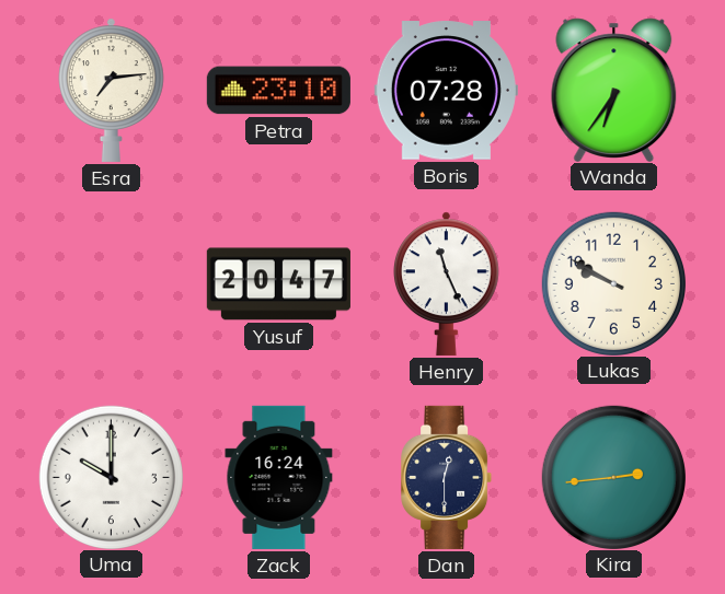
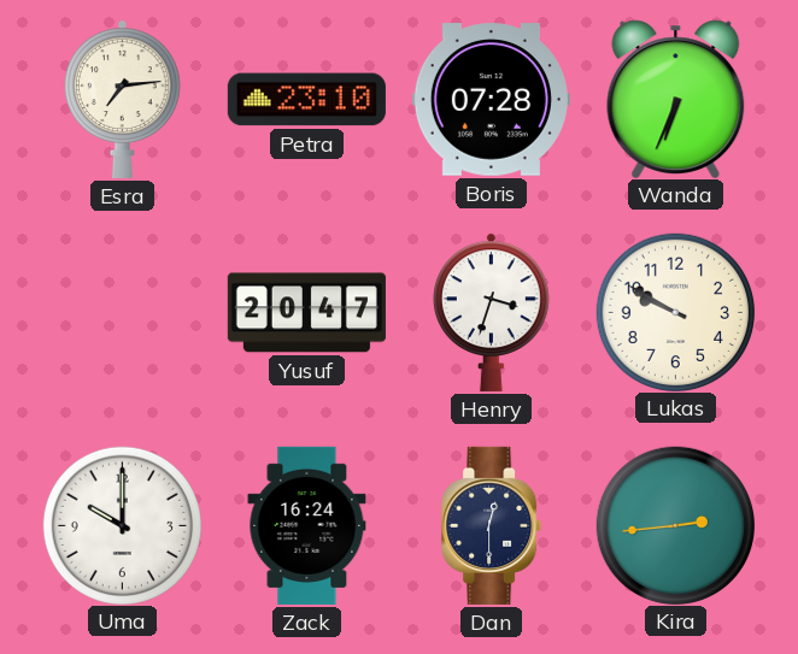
Wanda: 6:36 -> 6:34
Henry: 11:26 -> 3:33
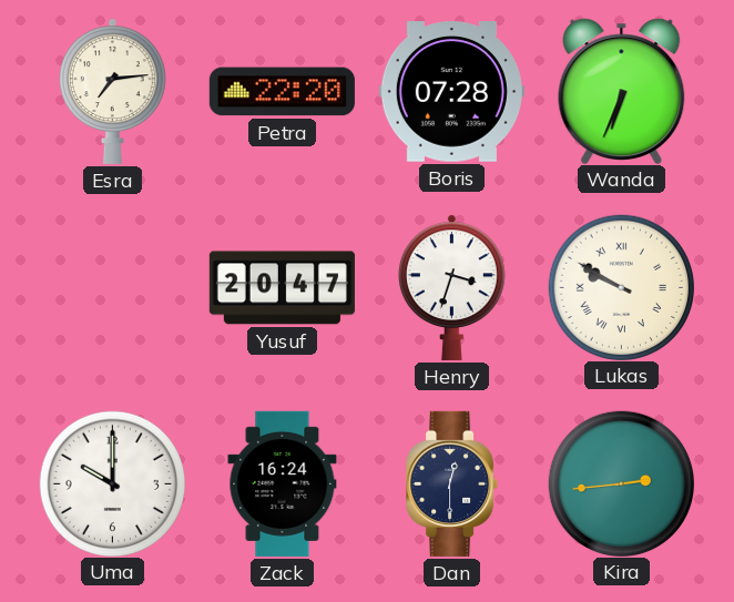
Petra: 23:10 -> 22:20
Lukas numerals: Arabic -> Roman
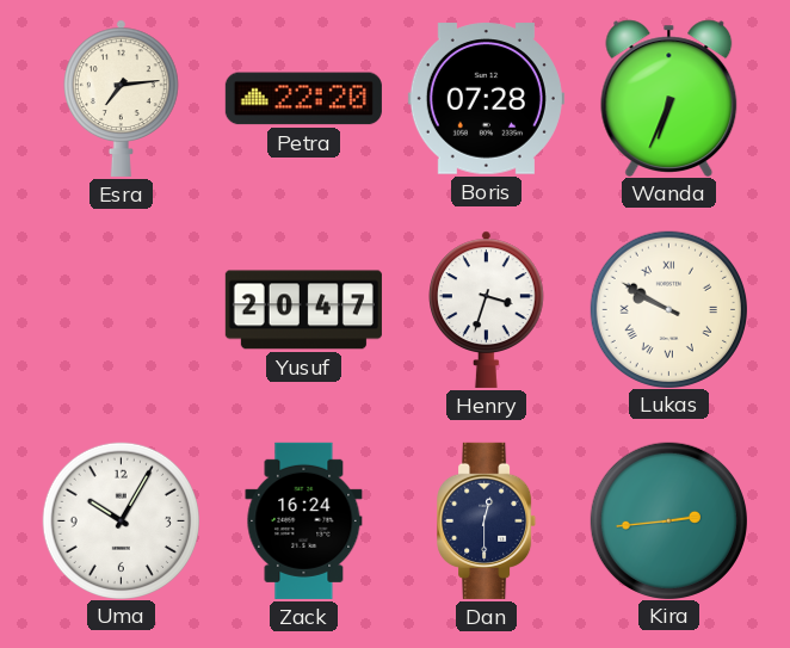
Uma: 10:00 -> 10:05
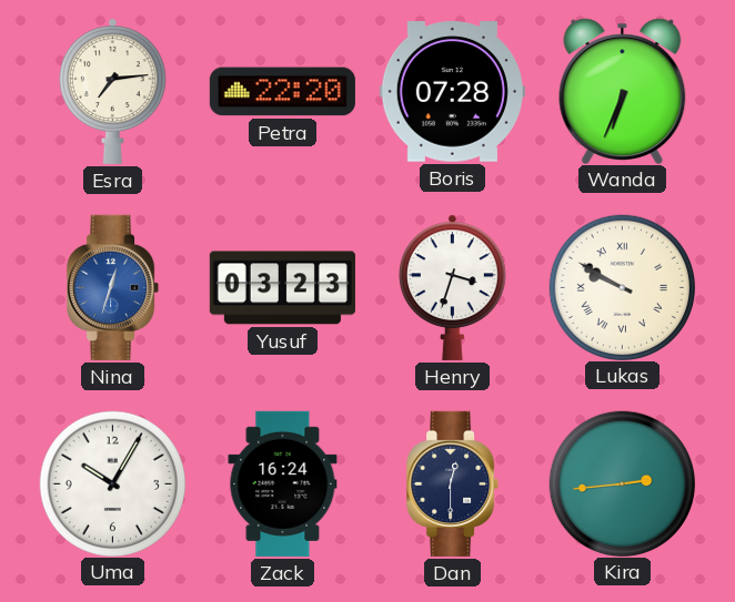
Nina: none -> 12:33
Yusuf: 20:47 -> 03:23
